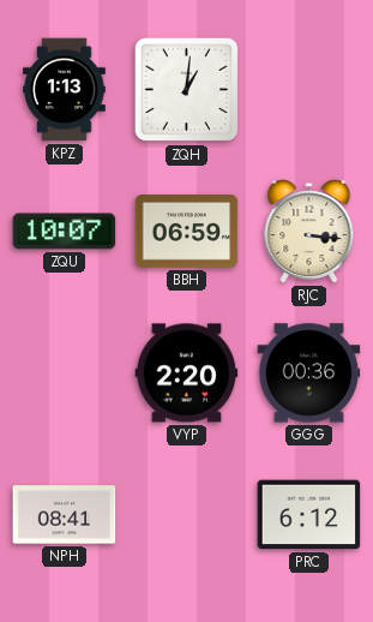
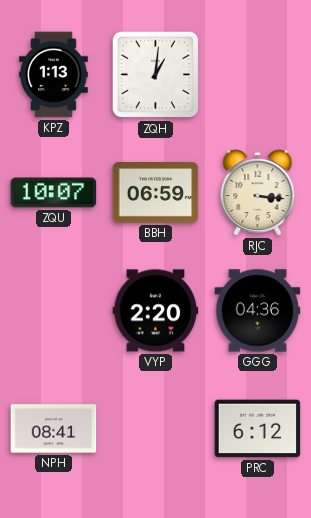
GGG: 00:36 -> 04:36
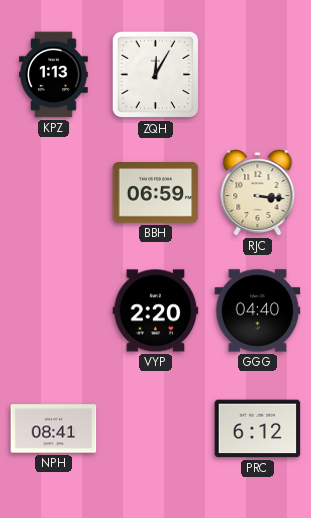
ZQH: 1:01 -> 12:05
ZQU: 10:07 -> none
GGG: 04:36 -> 04:40
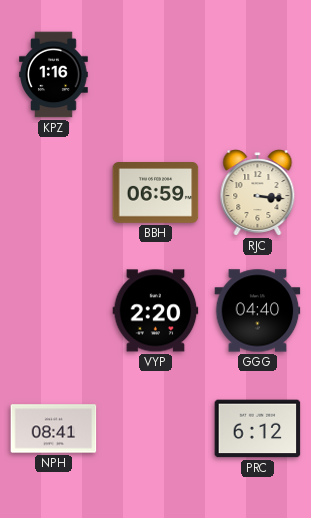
KPZ: 1:13 -> 1:16
ZQH: 12:05 -> none
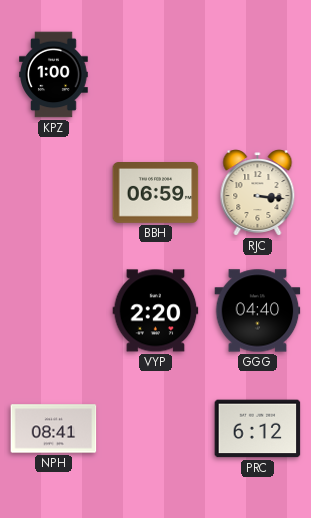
KPZ: 1:16 -> 1:00
